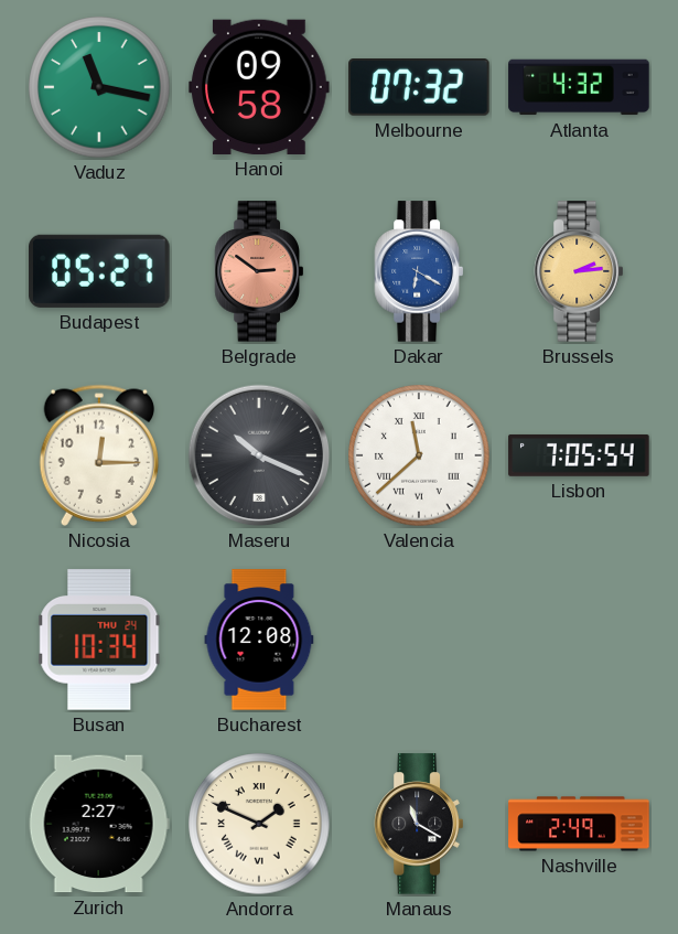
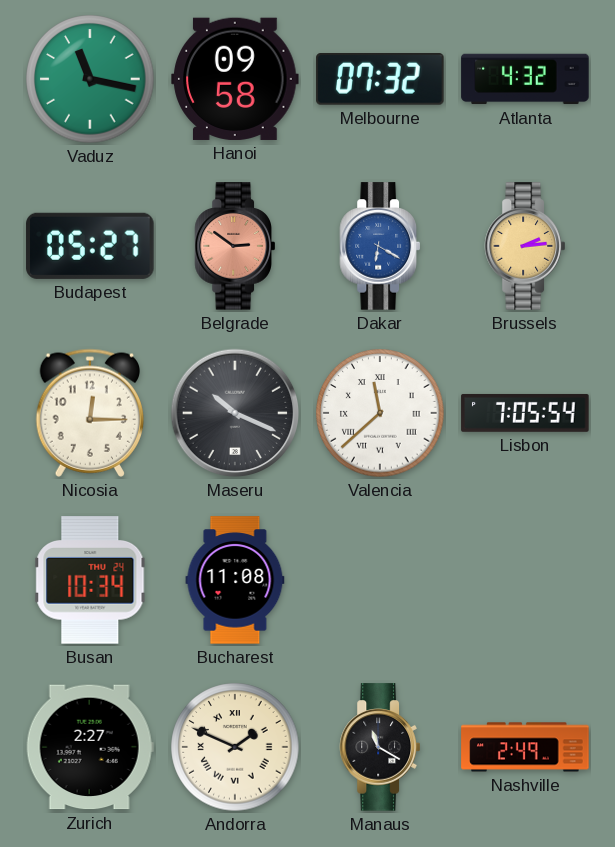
Bucharest: 12:08 -> 11:08
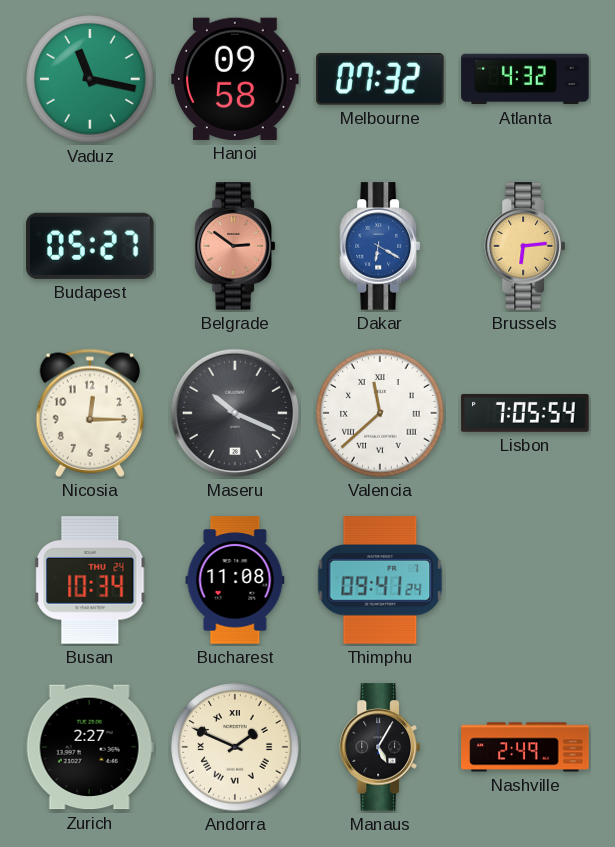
Brussels: 2:14 -> 6:14
Thimphu: none -> 09:41
Manaus: 11:20 -> 5:05
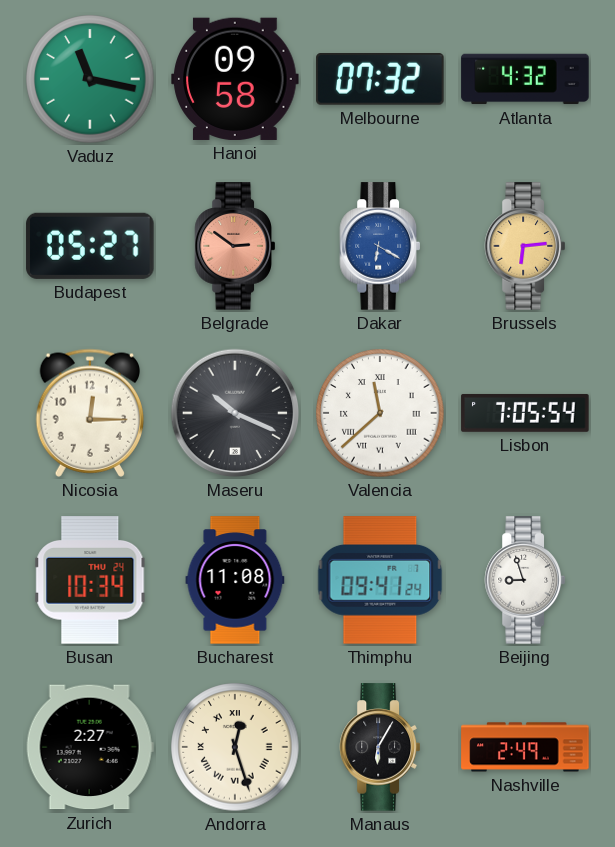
Beijing: none -> 8:57
Andorra: 1:49 -> 12:27
Manaus: 5:05 -> 6:05
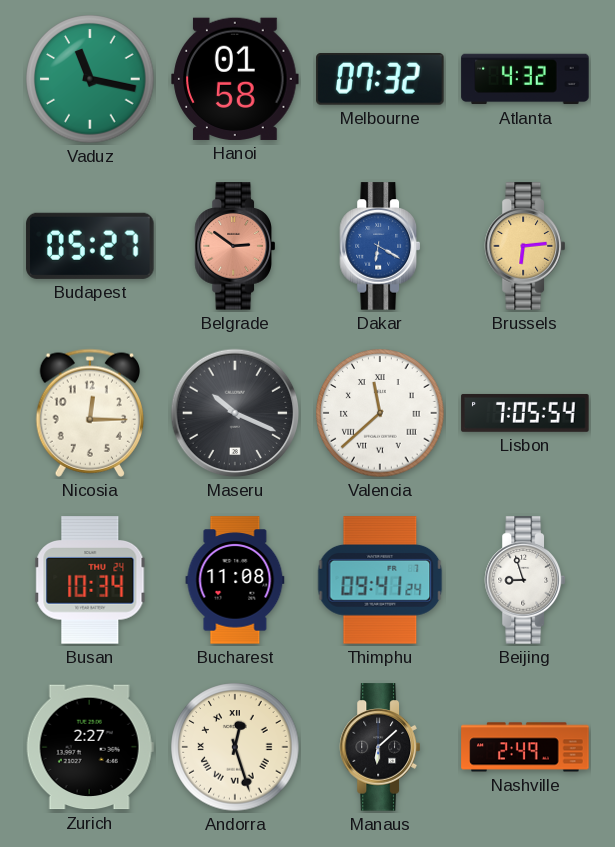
Hanoi: 09:58 -> 01:58
Manaus: 6:05 -> 6:08
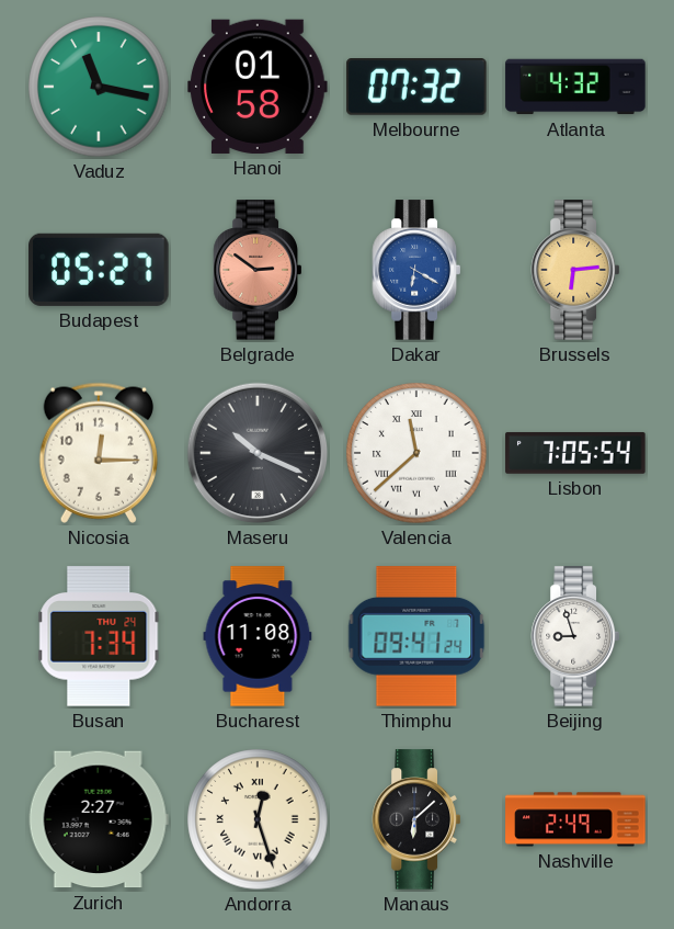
Busan: 10:34 -> 7:34
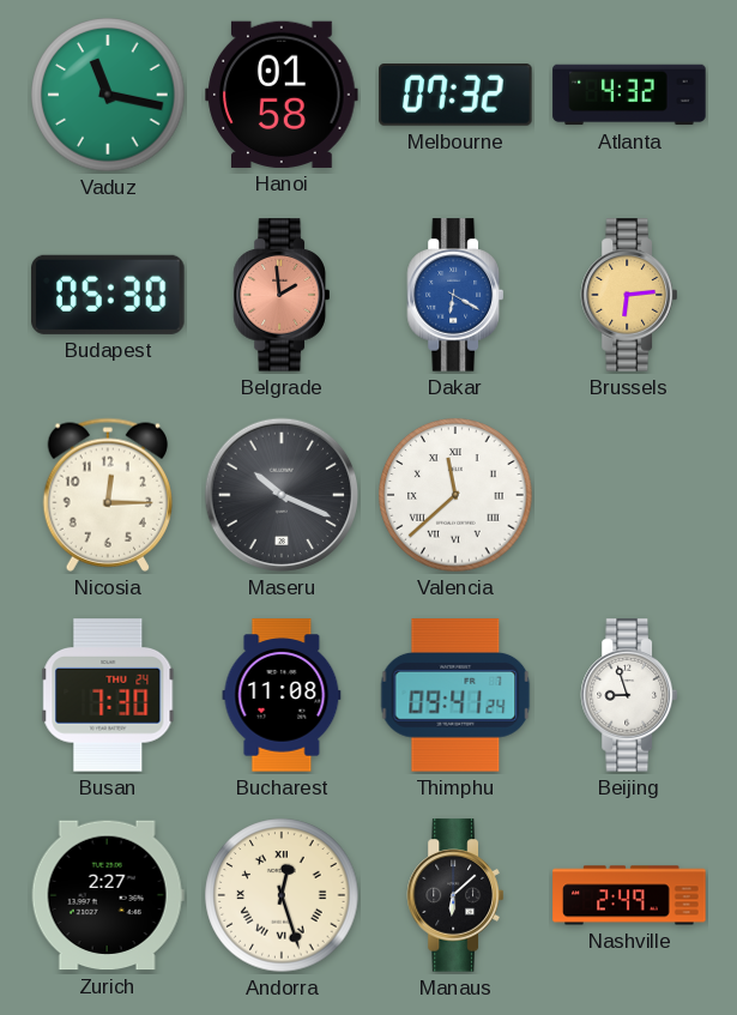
Budapest: 05:27 -> 05:30
Belgrade: 2:51 -> 1:59
Lisbon: 7:05 -> none
Busan: 7:34 -> 7:30
